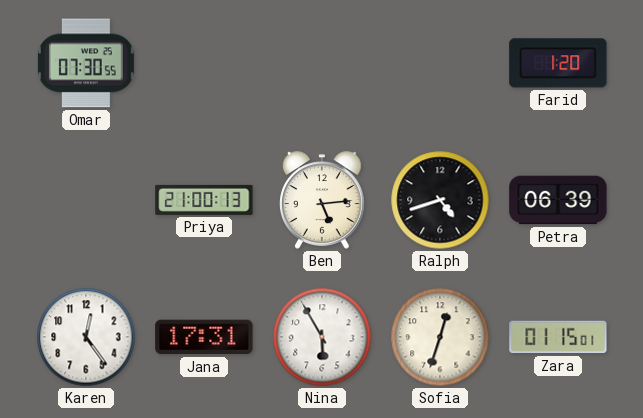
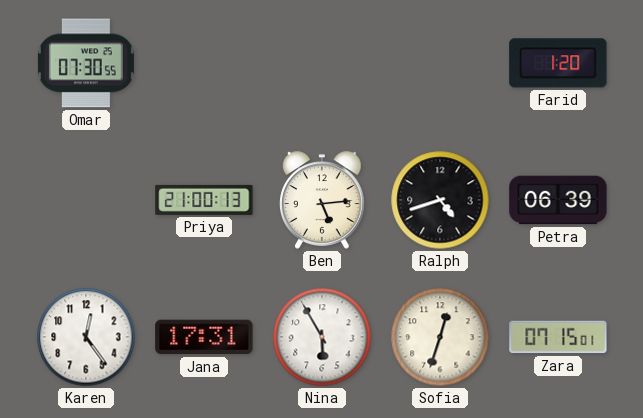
Zara: 01:15 -> 07:15
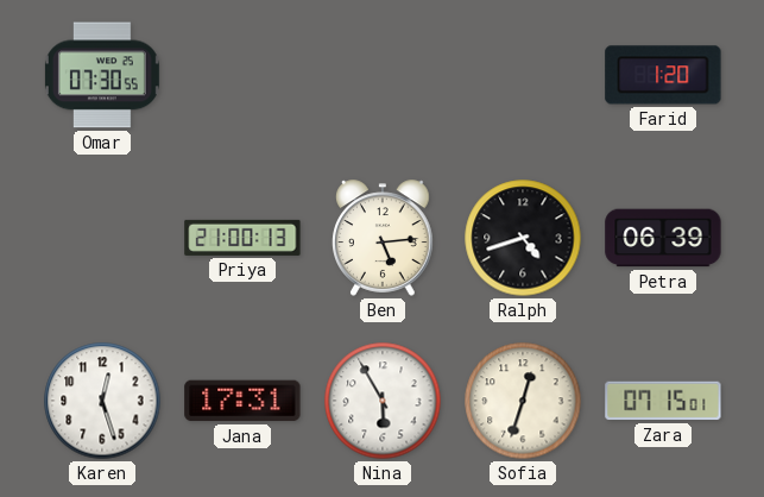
Karen: 12:24 -> 12:27
